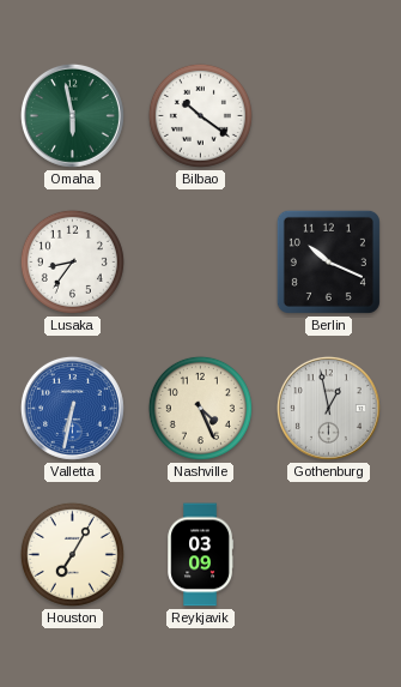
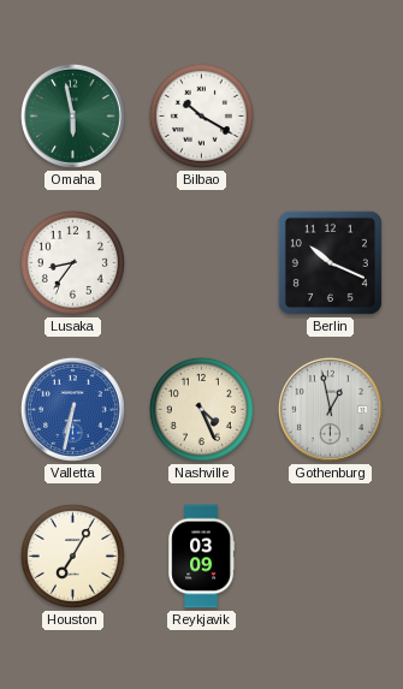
Bilbao: 10:21 -> 10:20
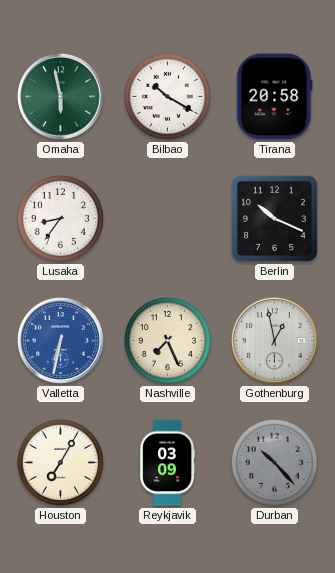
Tirana: none -> 20:58
Nashville: 4:26 -> 7:26
Durban: none -> 10:23
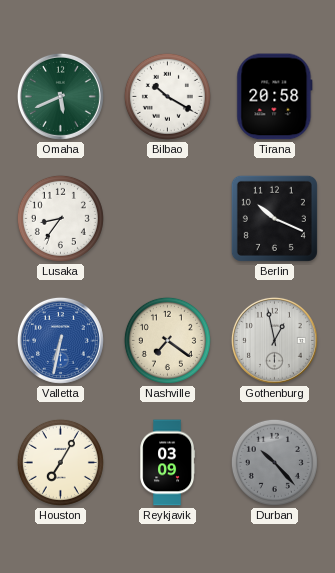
Omaha: 5:58 -> 5:41
Nashville: 7:26 -> 7:21
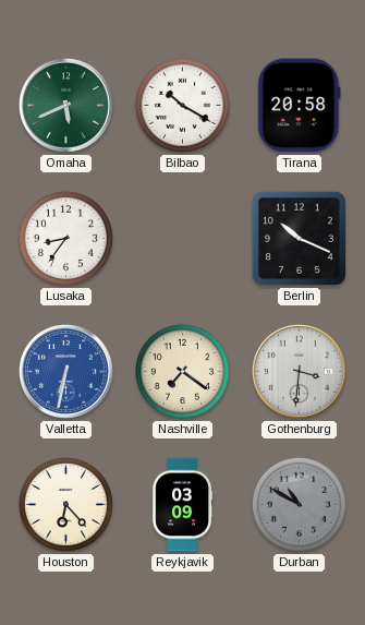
Gothenburg: 12:58 -> 3:31
Houston: 7:05 -> 6:23
Durban: 10:23 -> 10:50
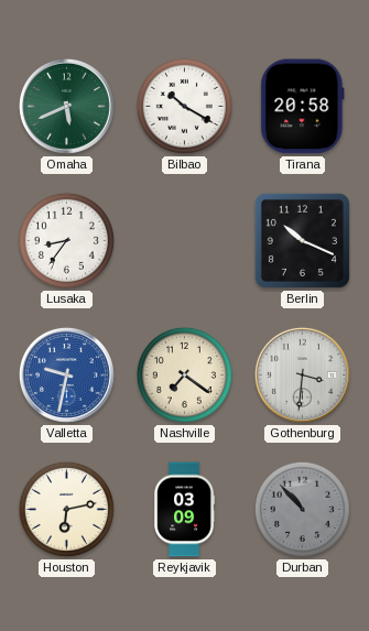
Valletta: 6:32 -> 9:32
Houston: 6:23 -> 6:13
Durban: 10:50 -> 10:53
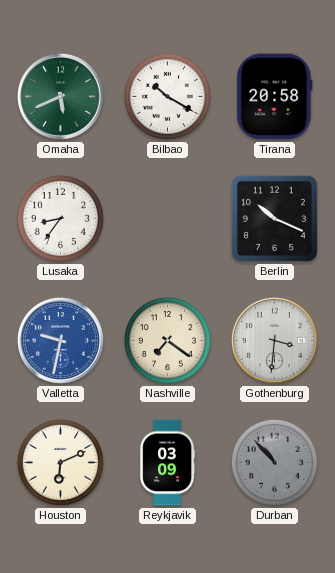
Houston: 6:13 -> 6:11
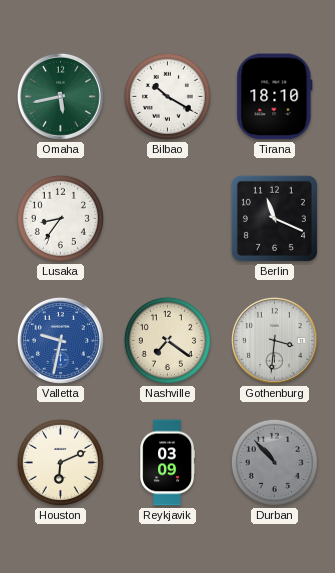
Omaha: 5:41 -> 5:43
Tirana: 20:58 -> 18:10
Berlin: 10:19 -> 11:19
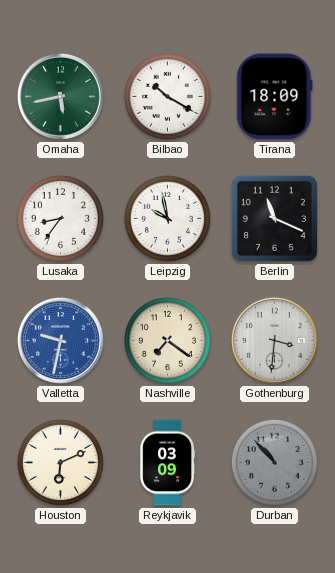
Tirana: 18:10 -> 18:09
Leipzig: none -> 9:58
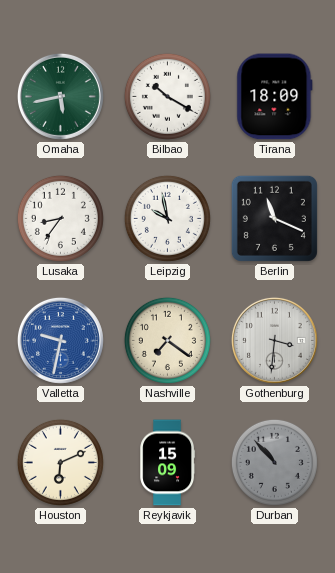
Reykjavik: 03:09 -> 15:09
